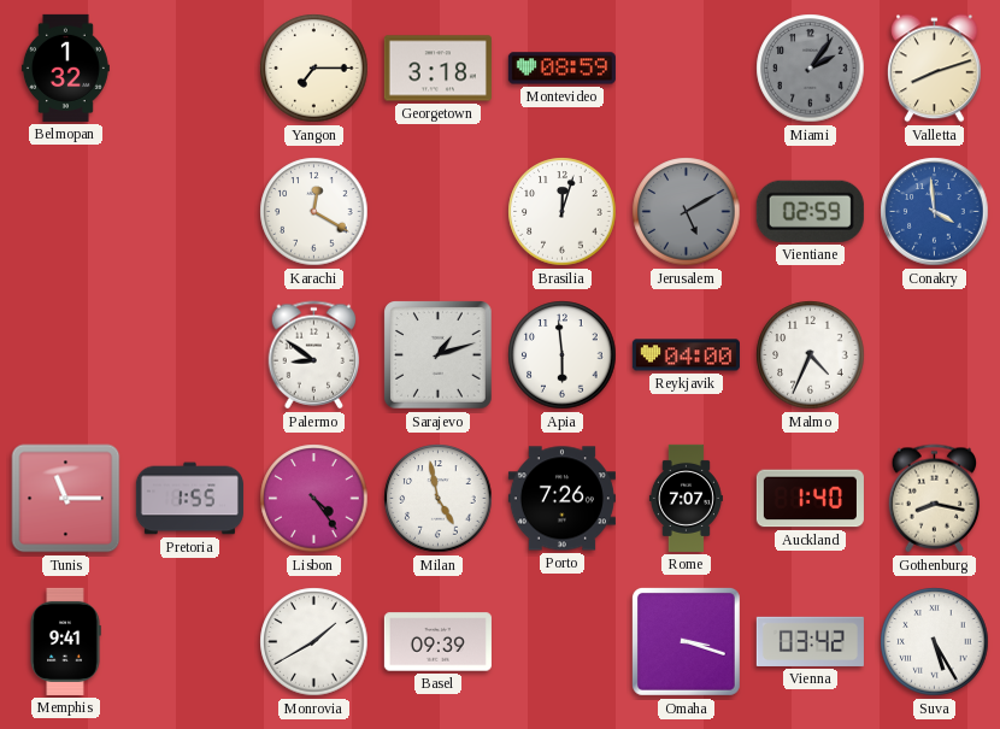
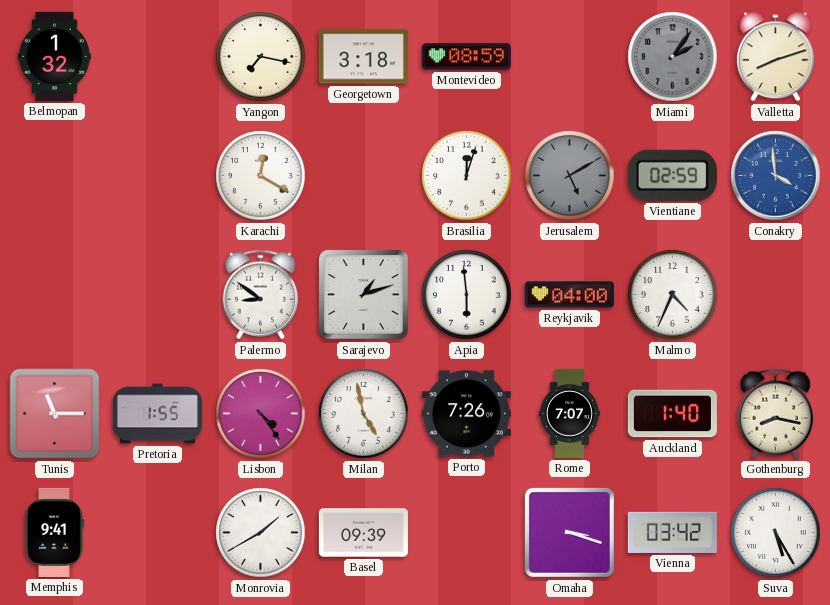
Yangon: 7:15 -> 7:17
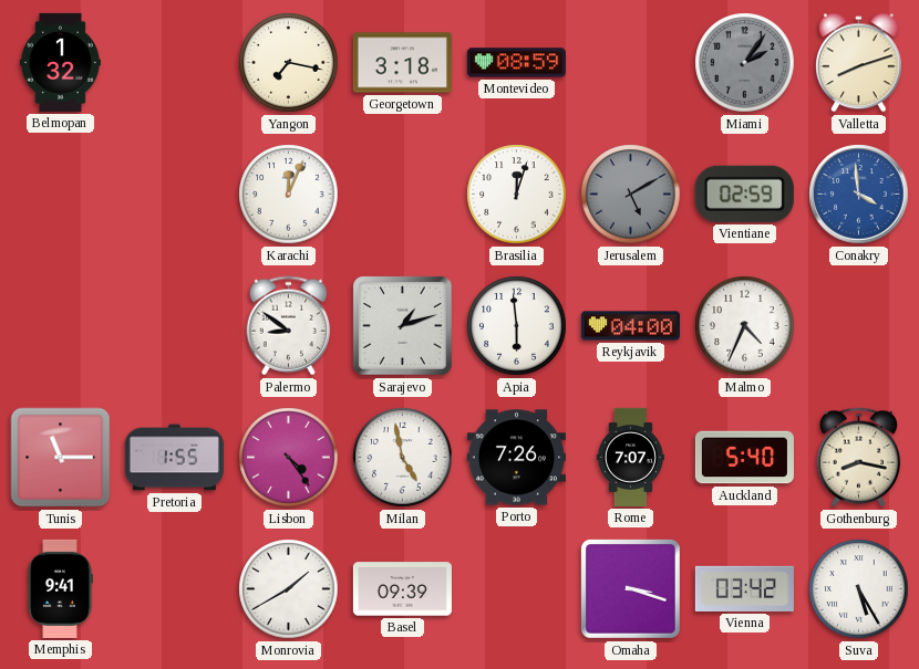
Karachi: 12:20 -> 12:04
Auckland: 1:40 -> 5:40
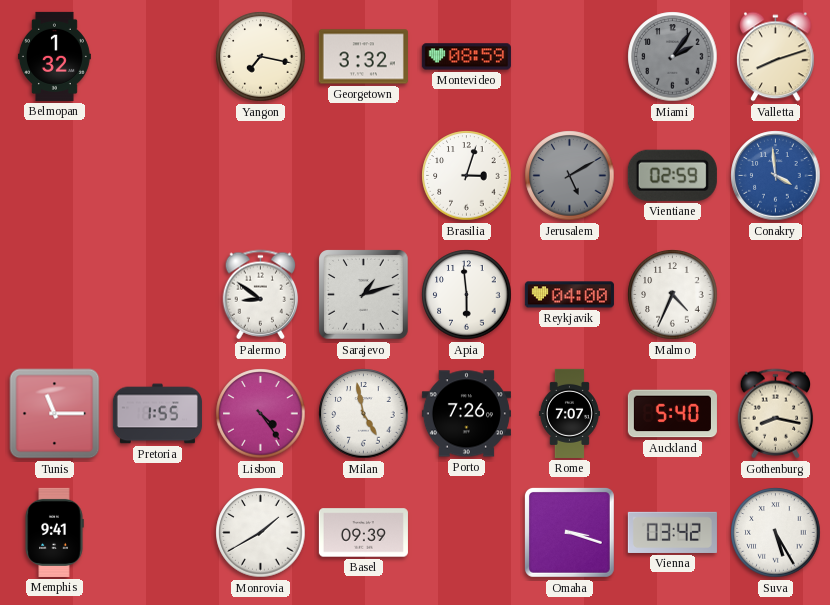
Georgetown: 3:18 -> 3:32
Karachi: 12:04 -> none
Brasilia: 12:03 -> 3:03
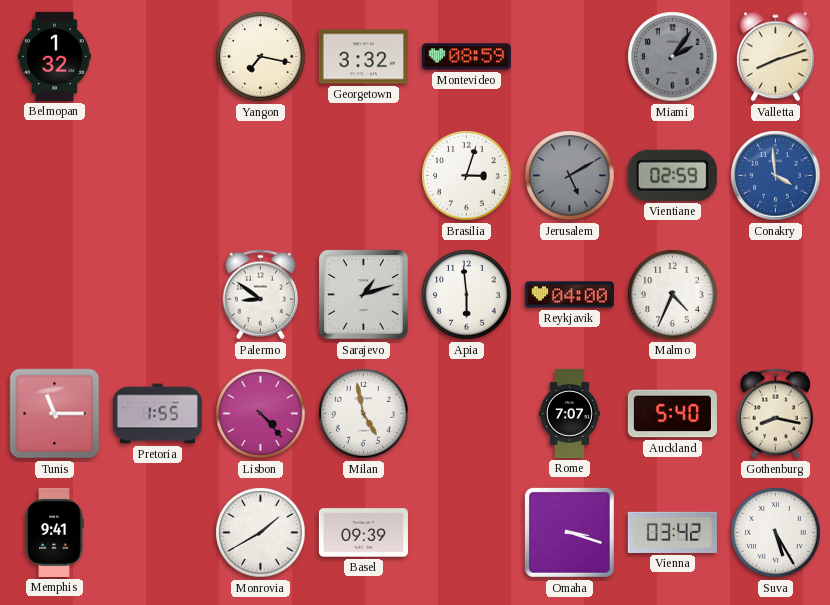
Lisbon: 4:24 -> 4:23
Porto: 7:26 -> none
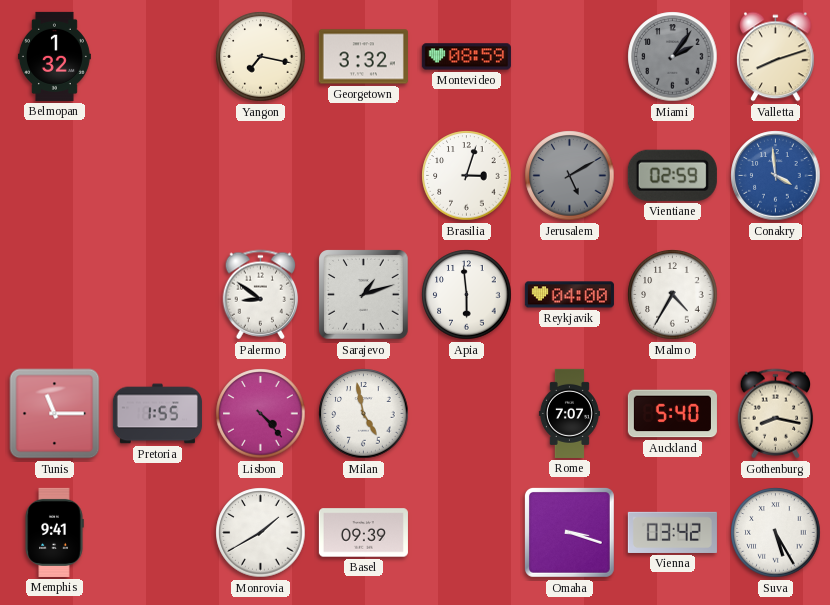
Malmo: 4:34 -> 4:35
